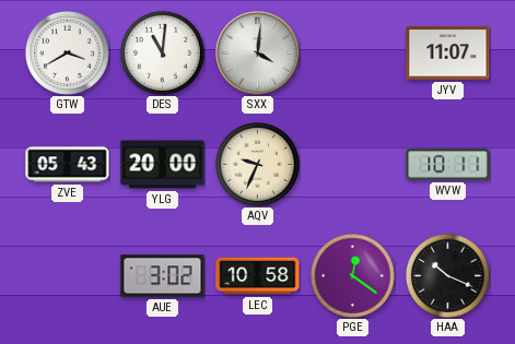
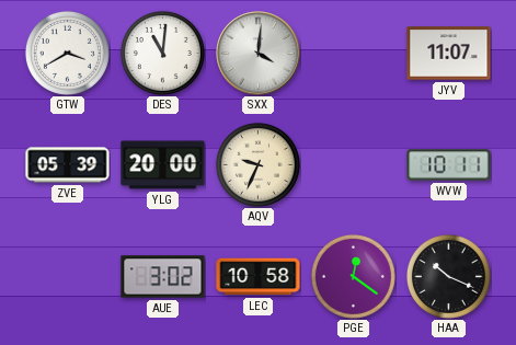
ZVE: 05:43 -> 05:39
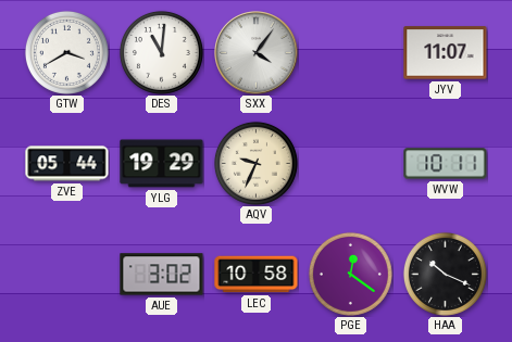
SXX: 4:01 -> 4:06
ZVE: 05:39 -> 05:44
YLG: 20:00 -> 19:29
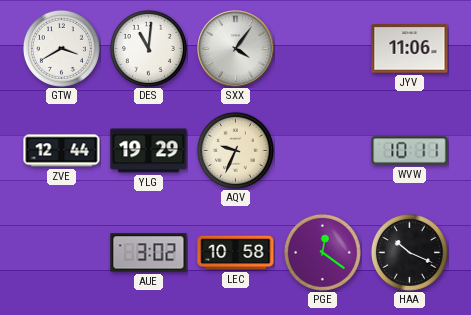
JYV: 11:07 -> 11:06
ZVE: 05:44 -> 12:44
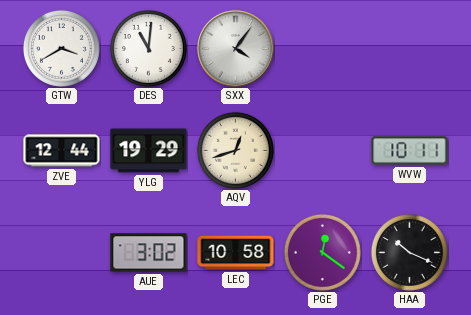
JYV: 11:06 -> none
AQV: 9:34 -> 12:42
